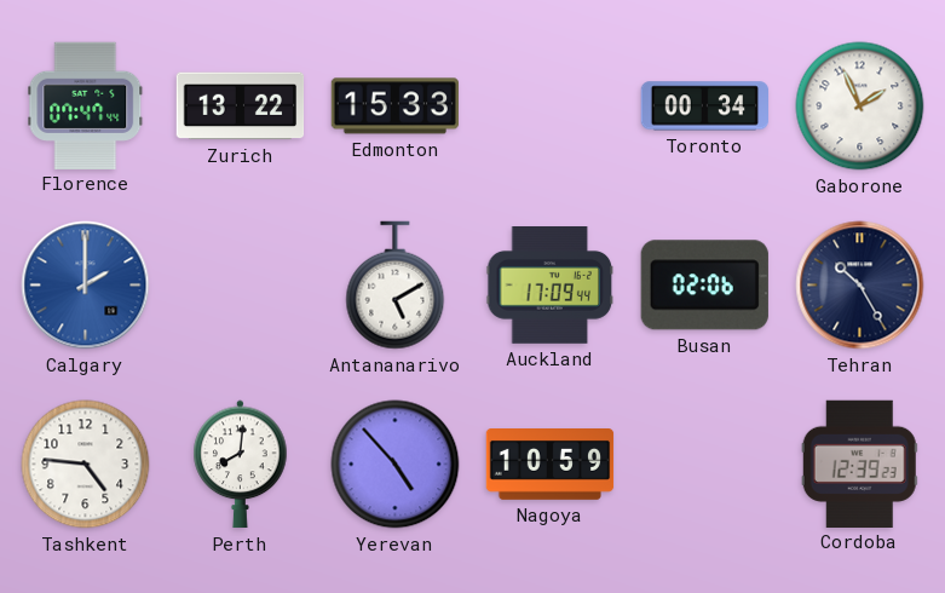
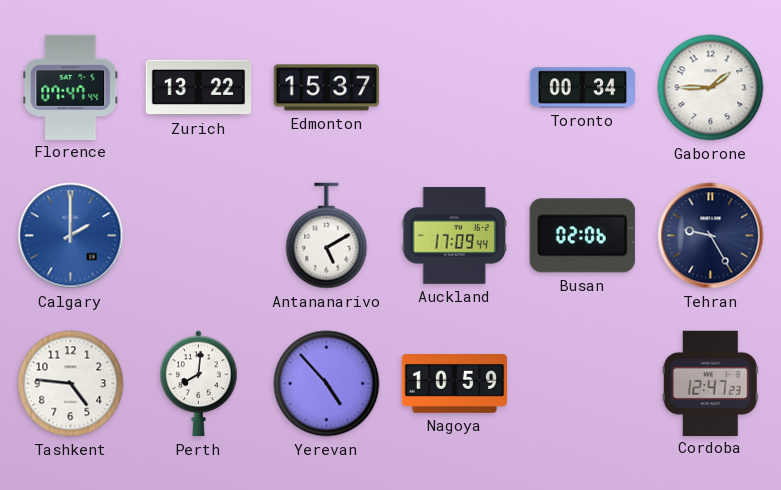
Edmonton: 15:33 -> 15:37
Gaborone: 1:56 -> 1:45
Tehran: 10:25 -> 9:25
Cordoba: 12:39 -> 12:47
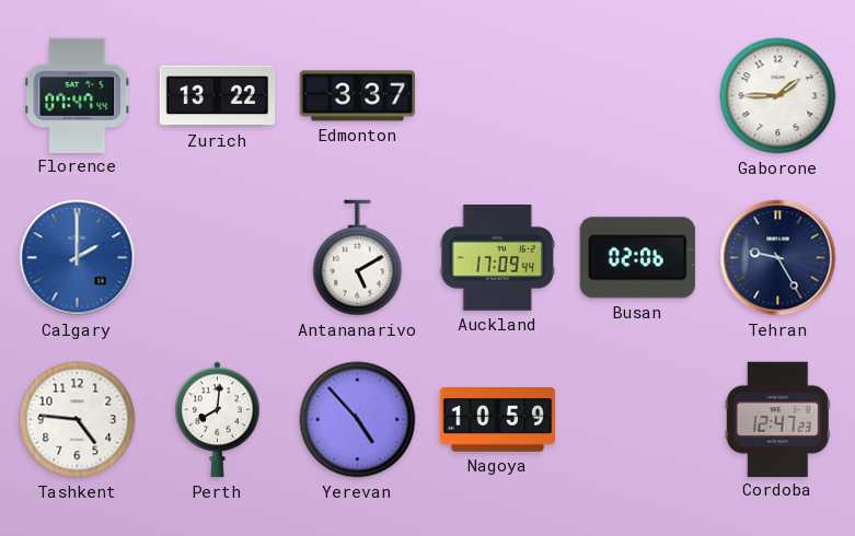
Edmonton: 15:37 -> 3:37
Toronto: 00:34 -> none
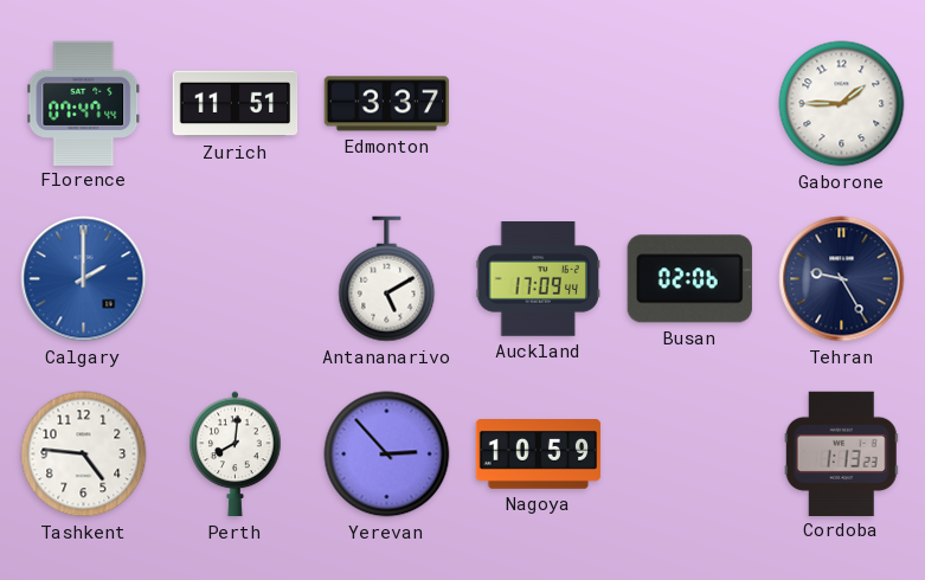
Zurich: 13:22 -> 11:51
Yerevan: 4:53 -> 2:53
Cordoba: 12:47 -> 1:13
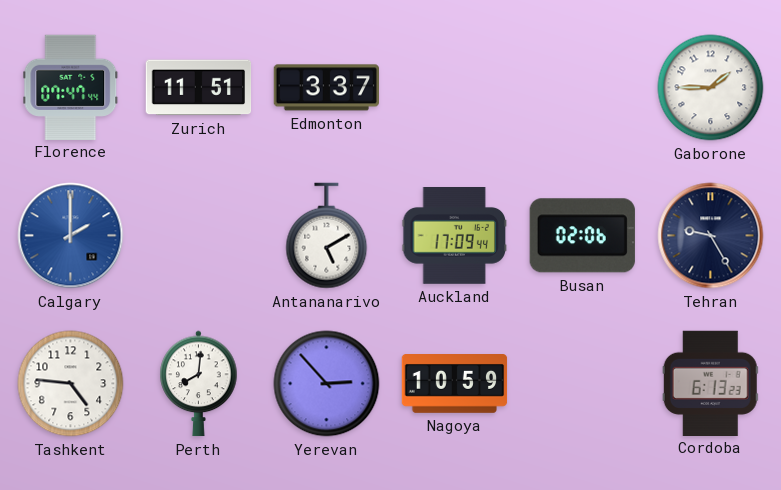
Cordoba: 1:13 -> 6:13
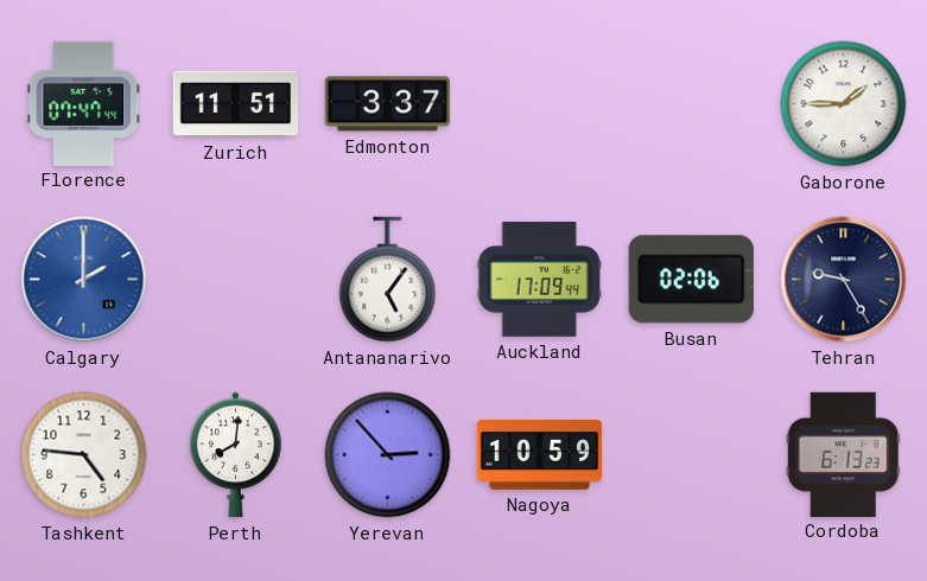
Antananarivo: 5:10 -> 5:06
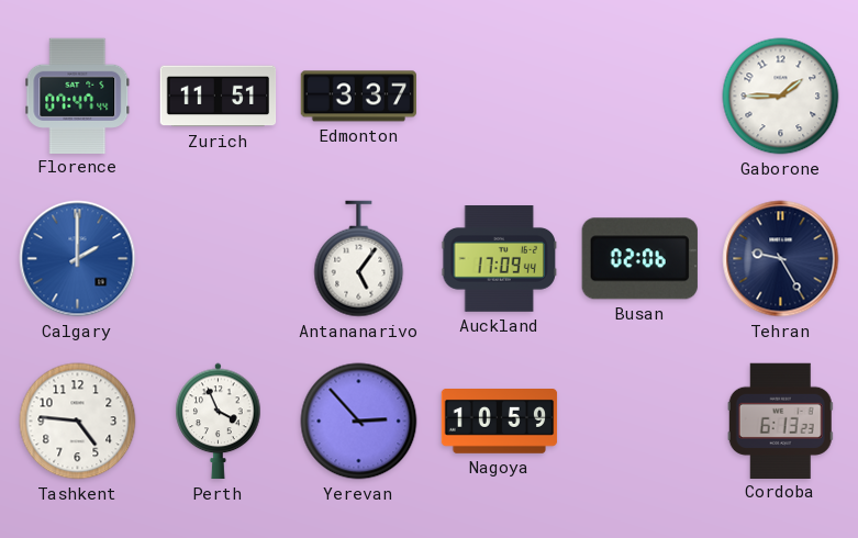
Perth: 8:01 -> 3:56
